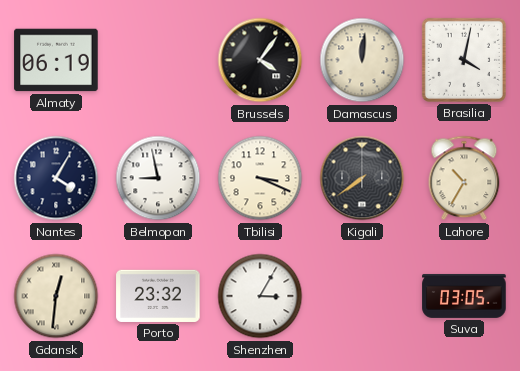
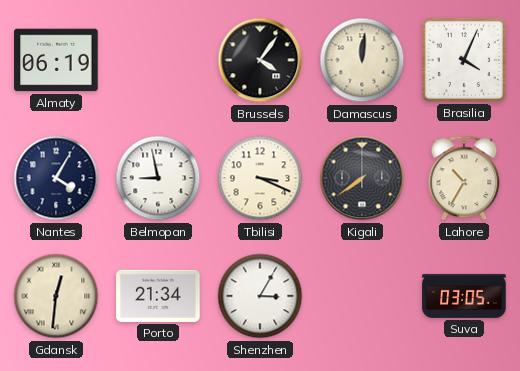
Brasilia: 4:02 -> 4:04
Porto: 23:32 -> 21:34
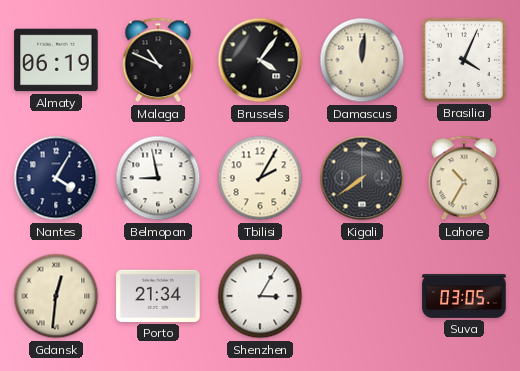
Malaga: none -> 10:49
Tbilisi: 3:19 -> 2:05
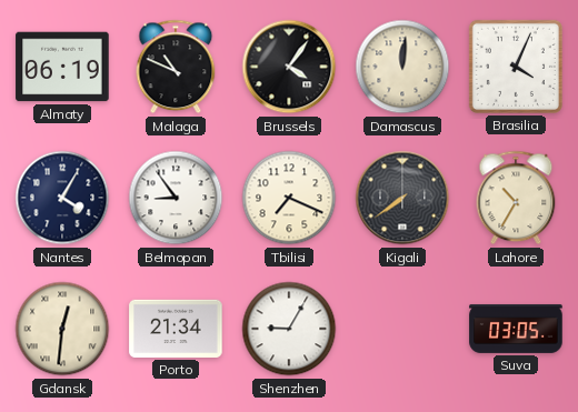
Belmopan: 8:58 -> 8:54
Tbilisi: 2:05 -> 7:19
Shenzhen: 3:05 -> 9:05
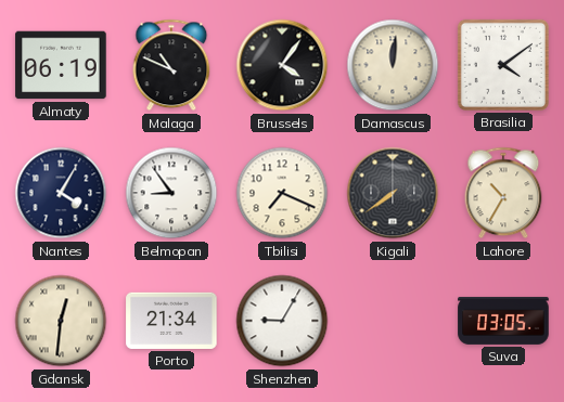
Brasilia: 4:04 -> 4:09
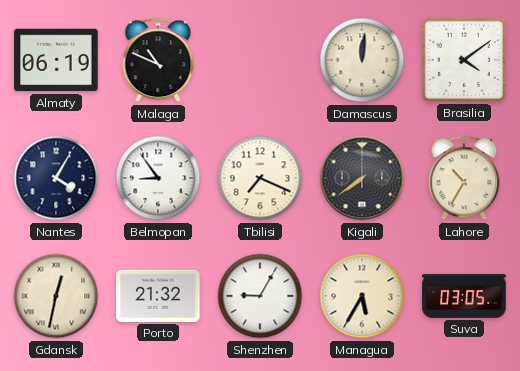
Brussels: 4:06 -> none
Gdansk: 12:31 -> 12:32
Porto: 21:34 -> 21:32
Managua: none -> 5:35
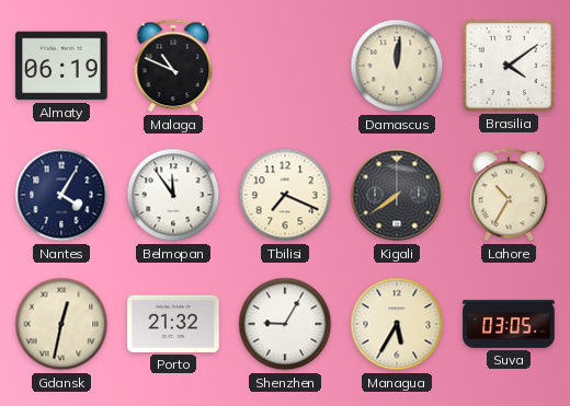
Belmopan: 8:54 -> 11:54
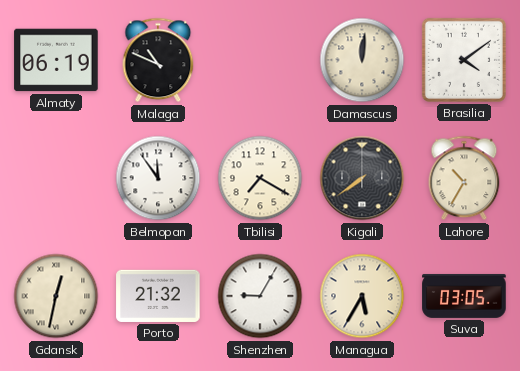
Nantes: 4:05 -> none
Tbilisi: 7:19 -> 7:20
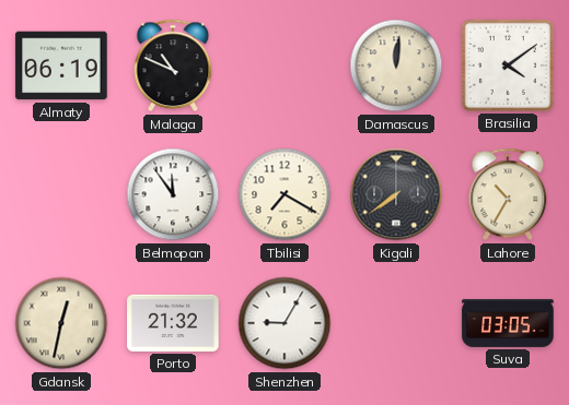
Managua: 5:35 -> none
